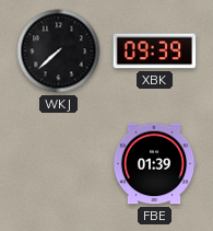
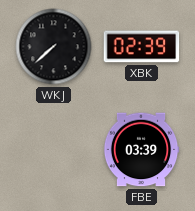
XBK: 09:39 -> 02:39
FBE: 01:39 -> 03:39
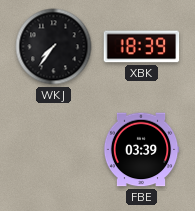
WKJ: 7:38 -> 7:36
XBK: 02:39 -> 18:39
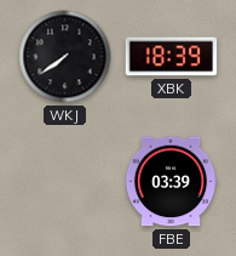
WKJ: 7:36 -> 7:39
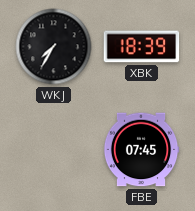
WKJ: 7:39 -> 7:35
FBE: 03:39 -> 07:45
